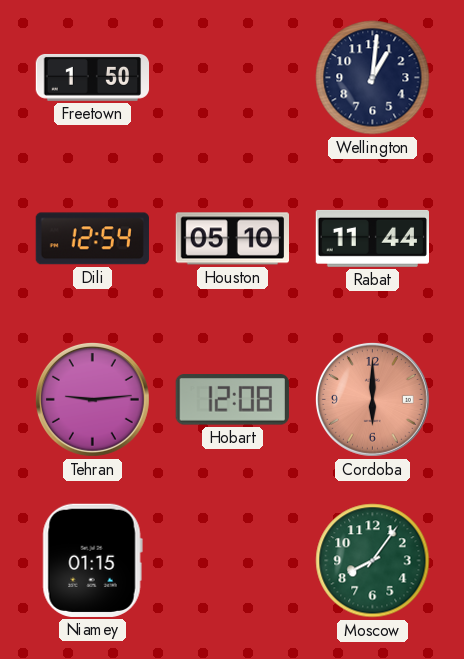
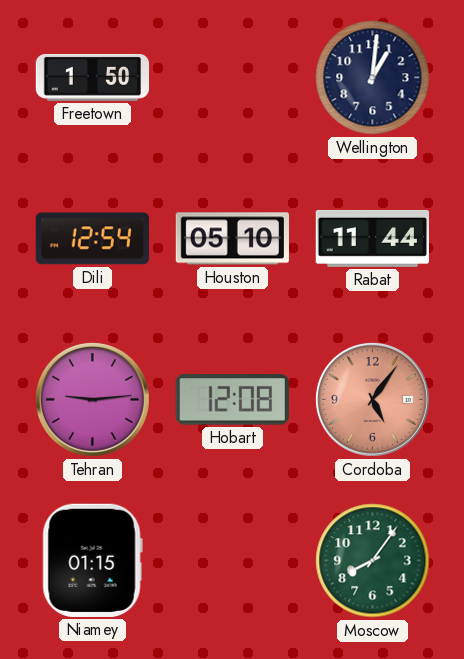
Cordoba: 6:00 -> 5:06
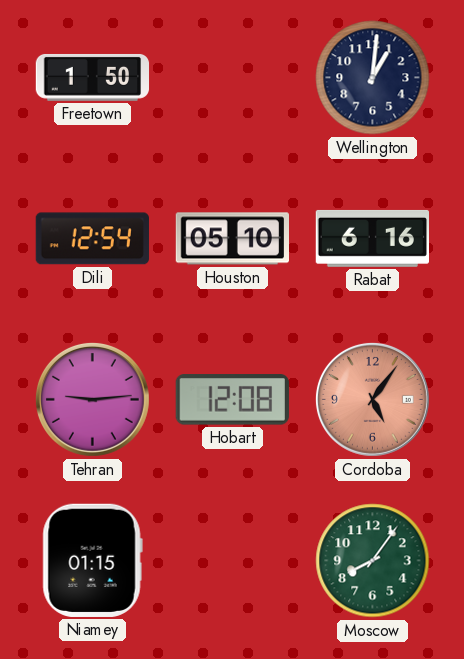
Rabat: 11:44 -> 6:16
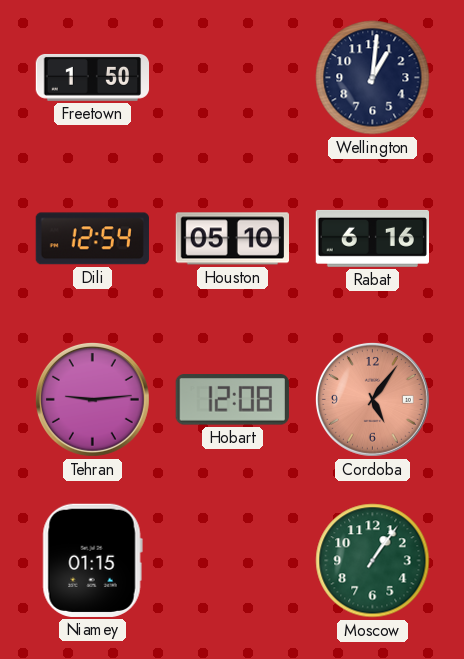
Moscow: 8:06 -> 1:06
